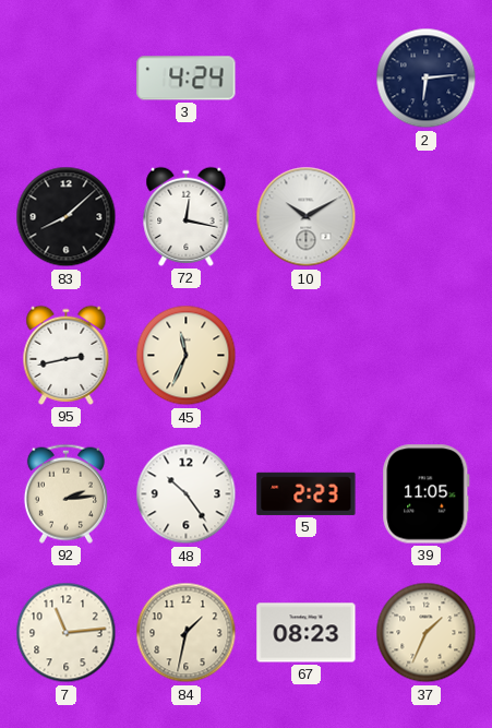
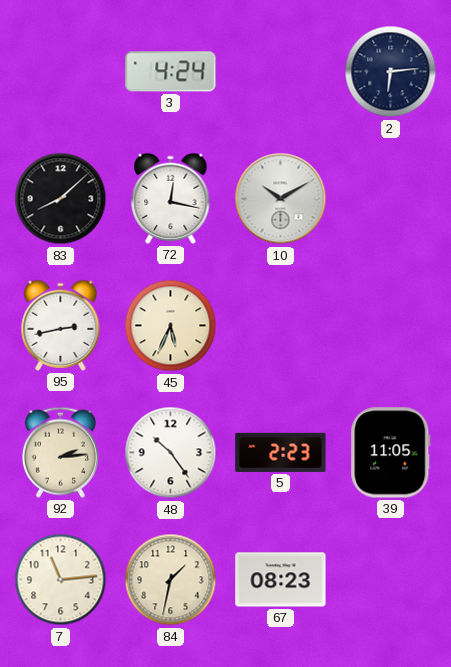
45: 11:34 -> 5:34
37: 1:34 -> none
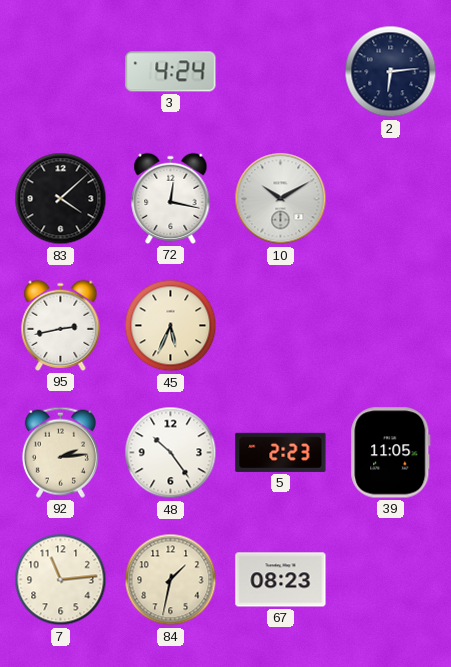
83: 8:08 -> 4:08
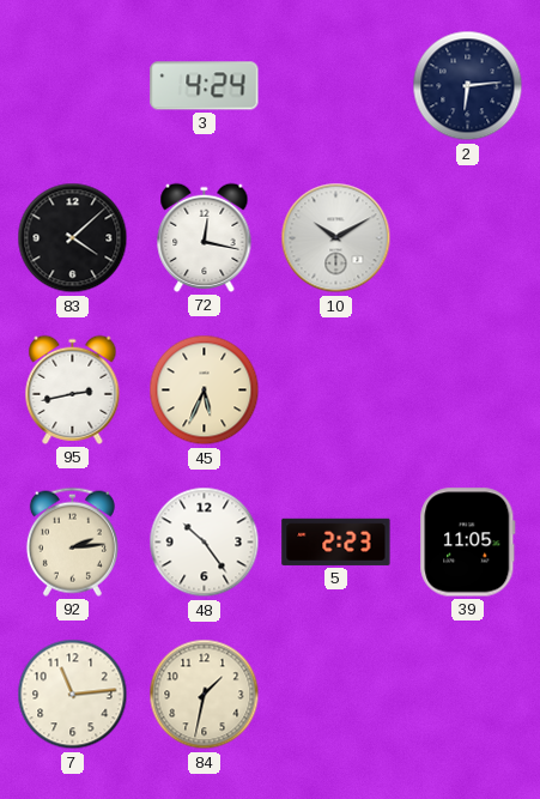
67: 08:23 -> none
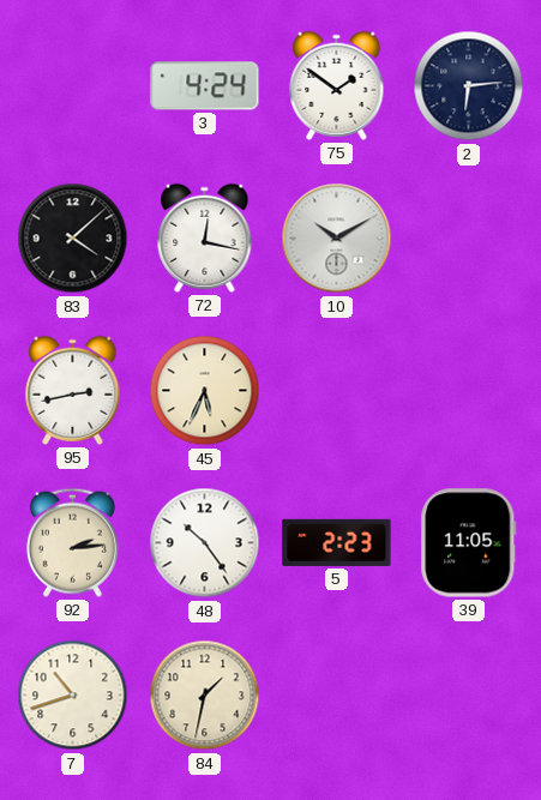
75: none -> 1:51
7: 11:14 -> 10:42
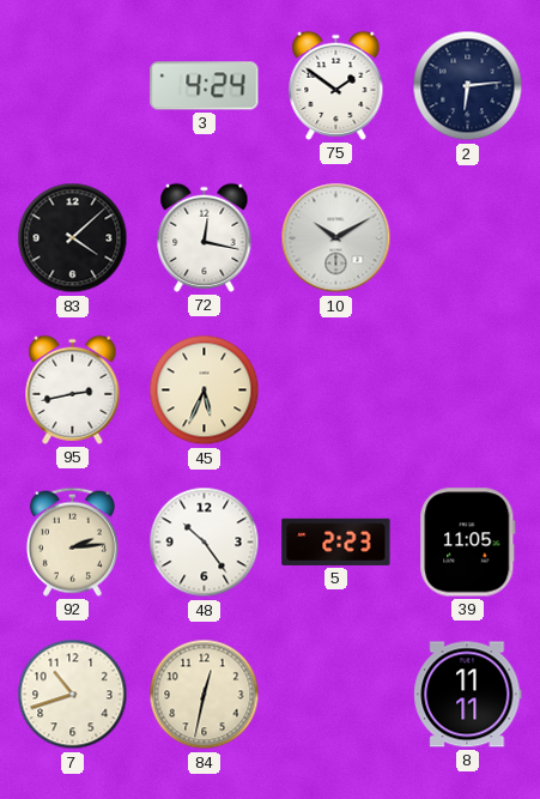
84: 1:32 -> 12:32
8: none -> 11:11
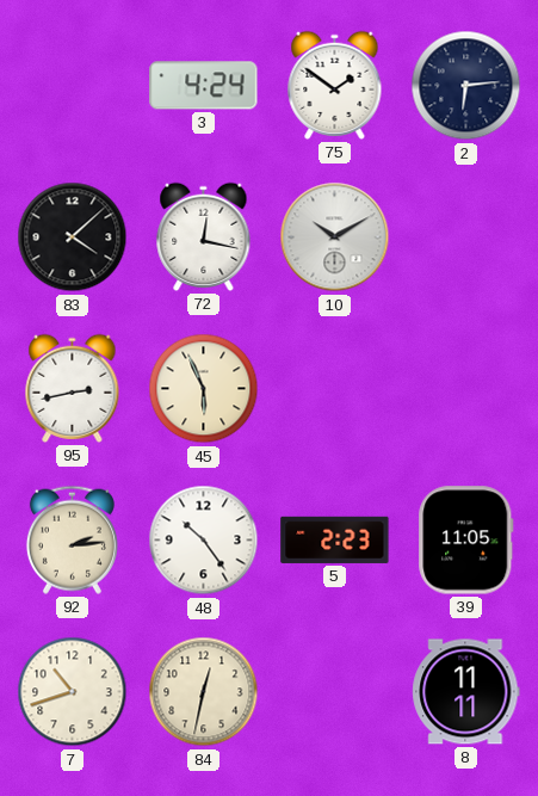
45: 5:34 -> 5:56
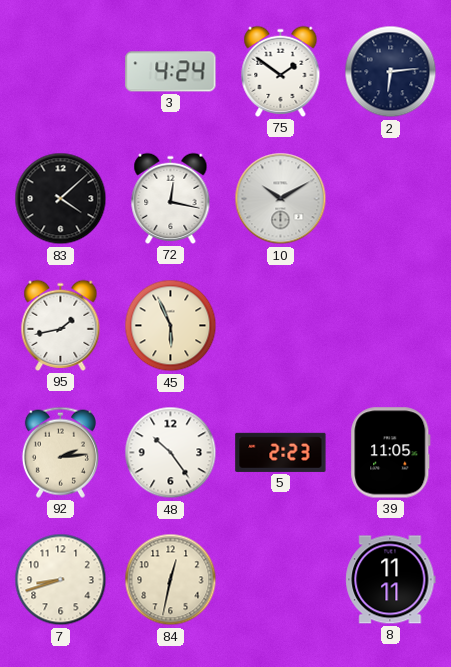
95: 2:43 -> 1:43
7: 10:42 -> 8:42
